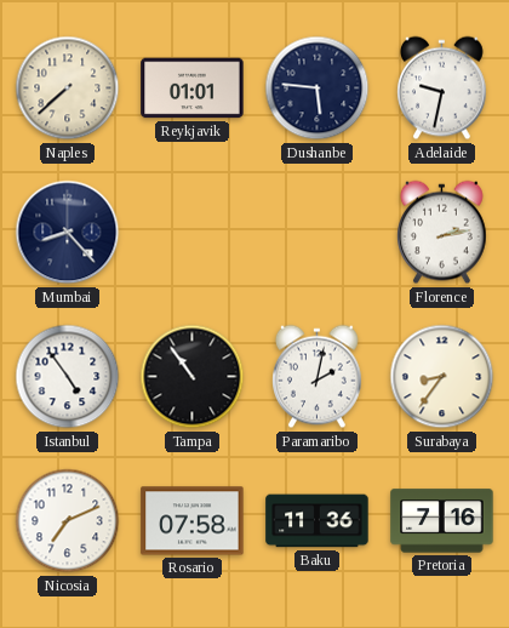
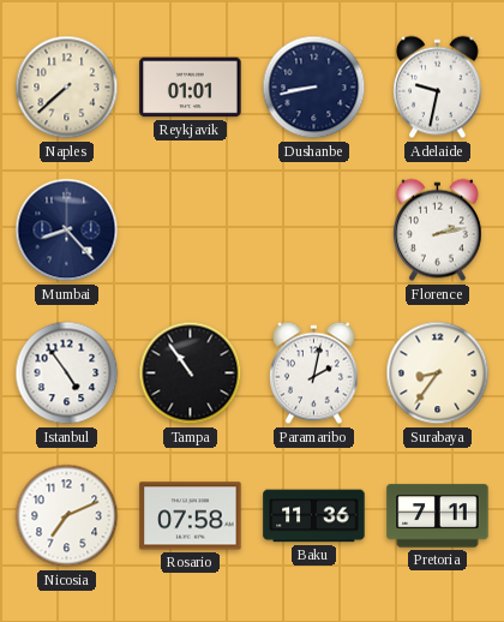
Dushanbe: 5:46 -> 8:43
Pretoria: 7:16 -> 7:11
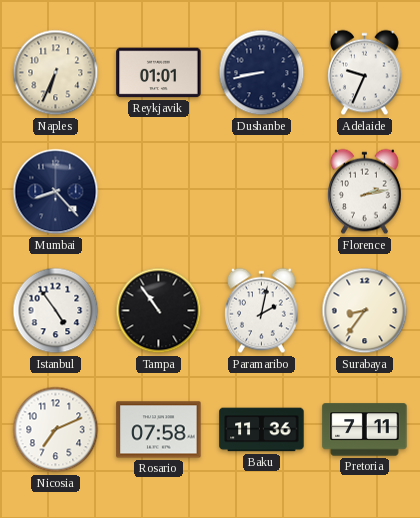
Naples: 7:38 -> 6:34
Adelaide: 9:32 -> 9:34
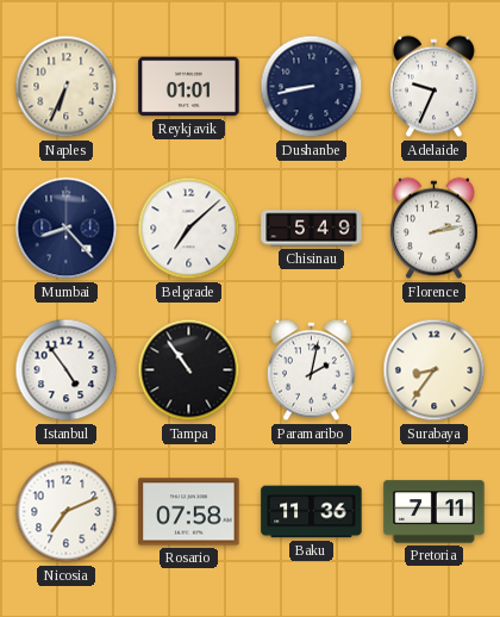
Belgrade: none -> 7:08
Chisinau: none -> 5:49
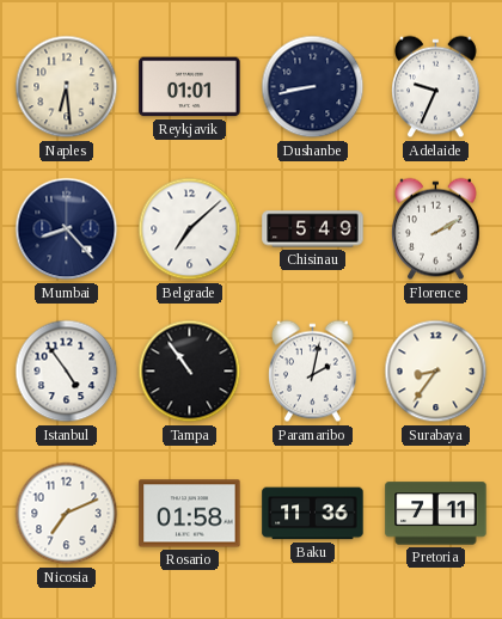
Naples: 6:34 -> 6:29
Florence: 2:13 -> 2:10
Rosario: 07:58 -> 01:58
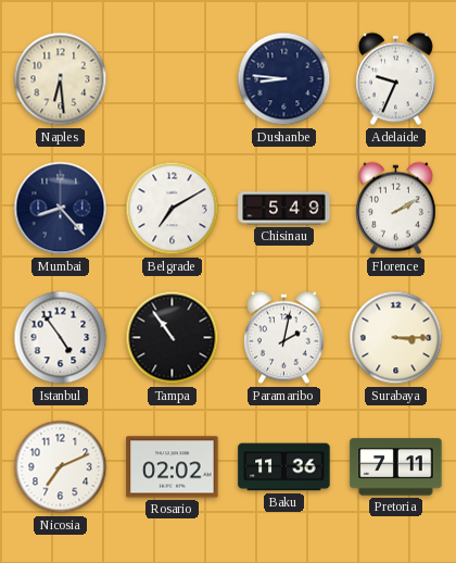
Reykjavik: 01:01 -> none
Dushanbe: 8:43 -> 8:46
Belgrade: 7:08 -> 7:10
Surabaya: 8:36 -> 3:15
Rosario: 01:58 -> 02:02
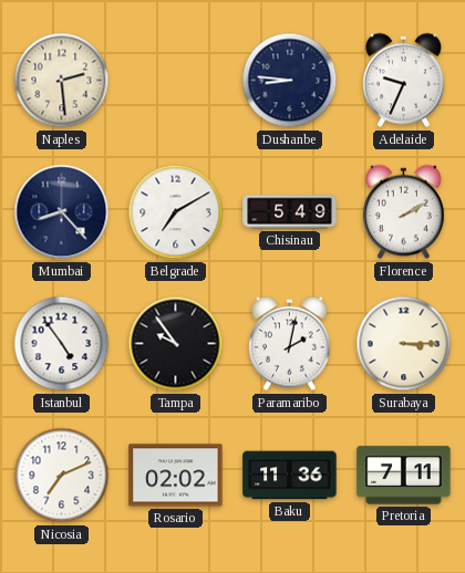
Naples: 6:29 -> 2:29
Tampa: 10:54 -> 9:54
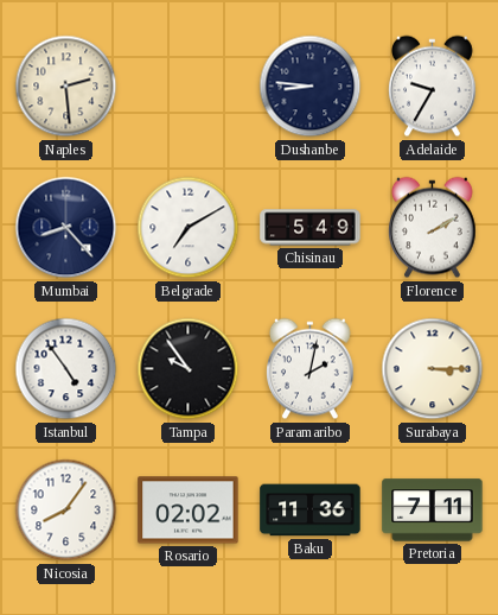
Adelaide: 9:34 -> 9:35
Nicosia: 7:11 -> 8:06
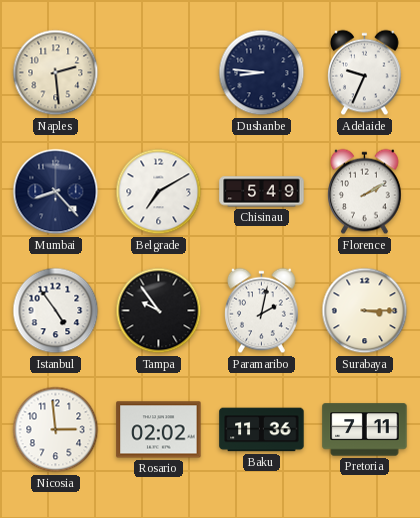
Adelaide: 9:35 -> 9:34
Nicosia: 8:06 -> 2:59
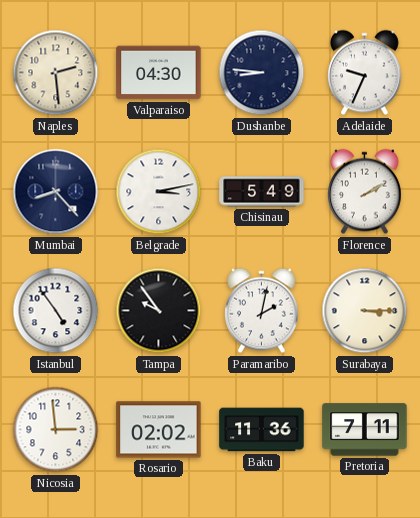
Valparaiso: none -> 04:30
Belgrade: 7:10 -> 3:13
